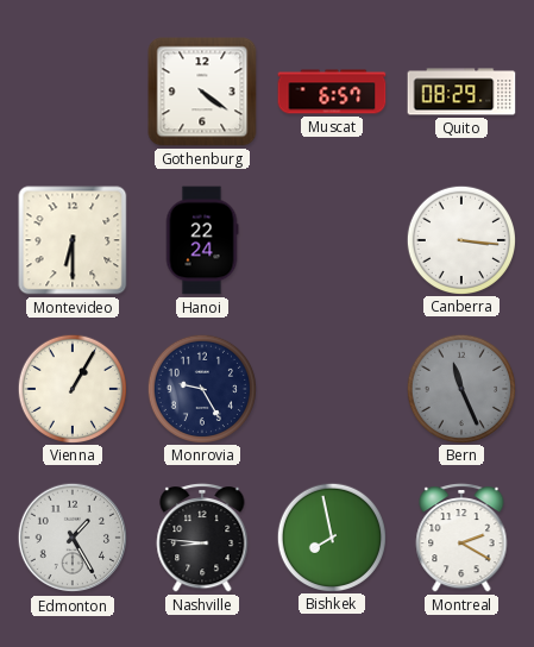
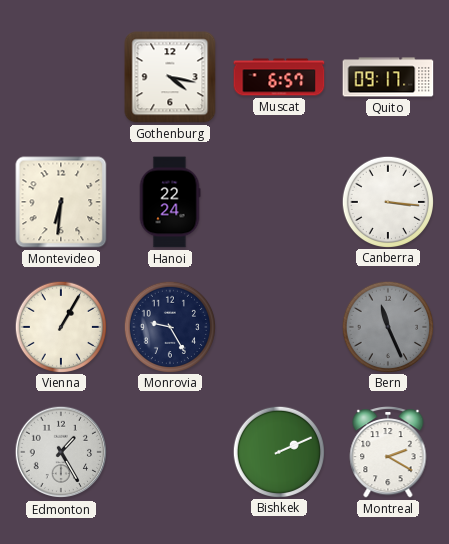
Gothenburg: 4:21 -> 4:17
Quito: 08:29 -> 09:17
Montevideo: 6:30 -> 6:31
Nashville: 8:46 -> none
Bishkek: 7:58 -> 2:11
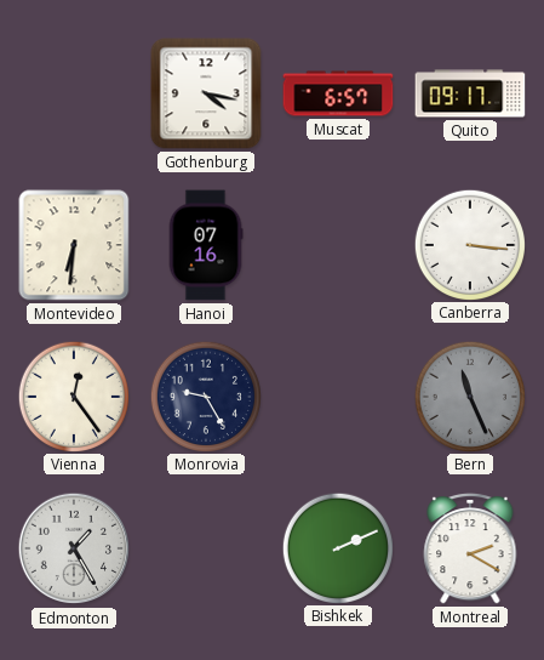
Hanoi: 22:24 -> 07:16
Vienna: 1:05 -> 12:24
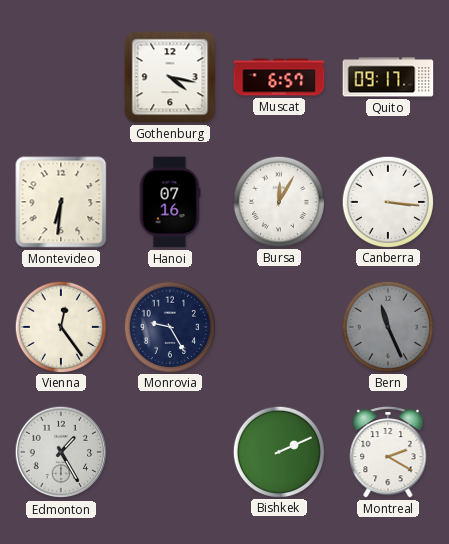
Bursa: none -> 12:05
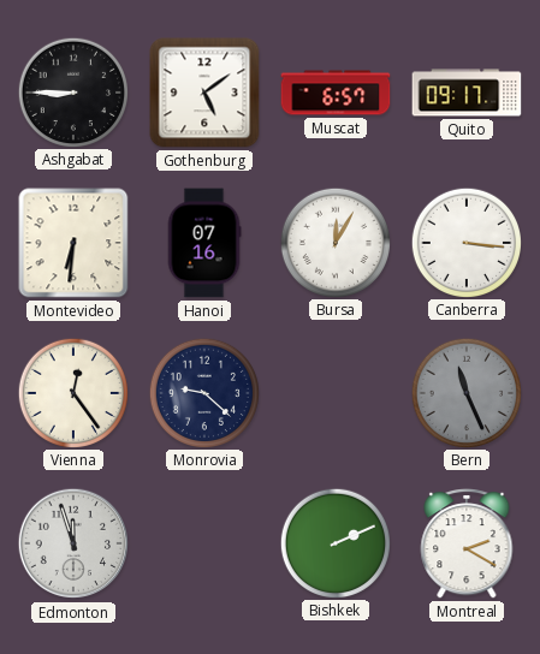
Ashgabat: none -> 8:45
Gothenburg: 4:17 -> 5:09
Monrovia: 9:25 -> 9:22
Edmonton: 1:25 -> 11:57
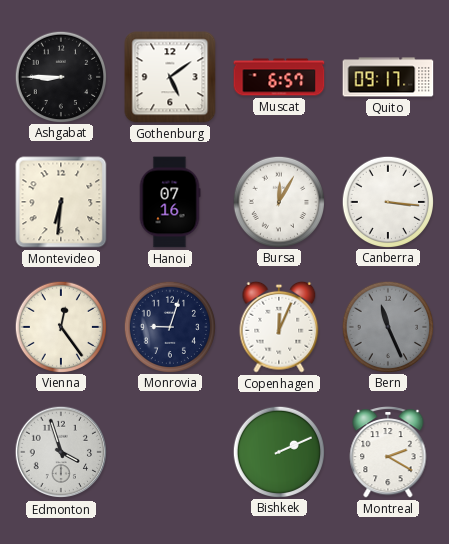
Monrovia: 9:22 -> 9:03
Copenhagen: none -> 12:04
Edmonton: 11:57 -> 3:57
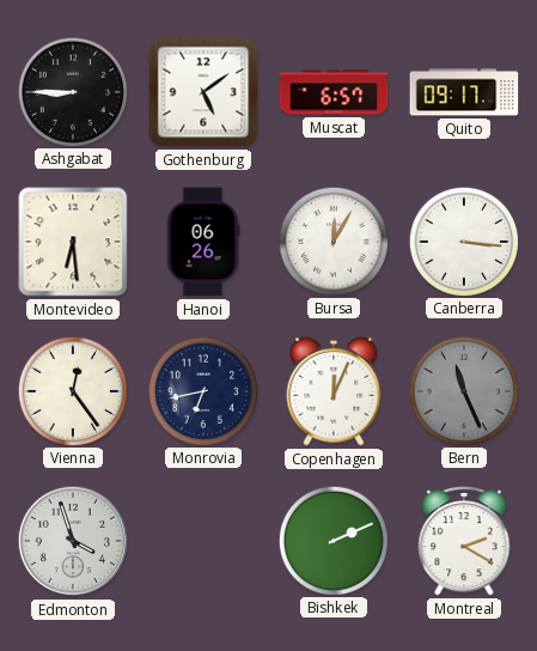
Montevideo: 6:31 -> 6:29
Hanoi: 07:16 -> 06:26
Monrovia: 9:03 -> 6:43
